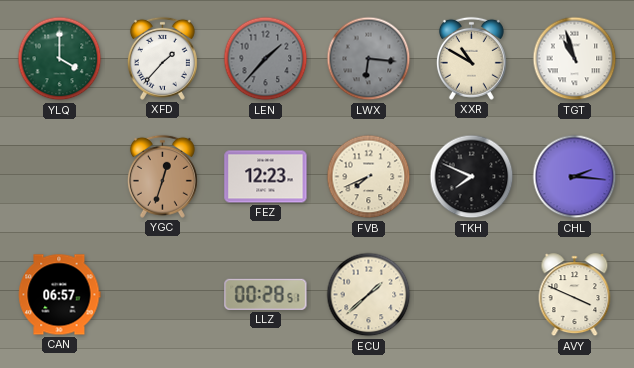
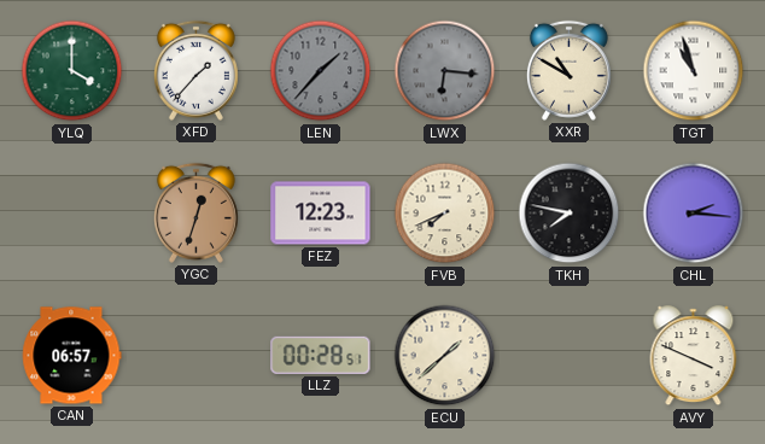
TKH: 7:49 -> 7:47
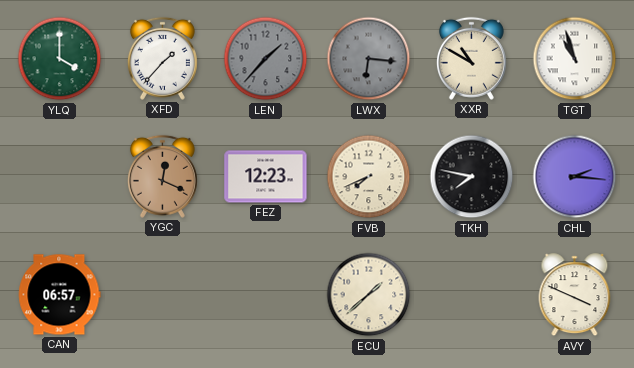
YGC: 12:33 -> 12:19
LLZ: 00:28 -> none
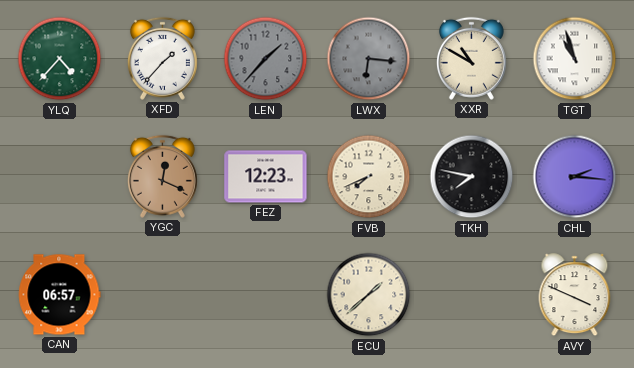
YLQ: 4:00 -> 4:37
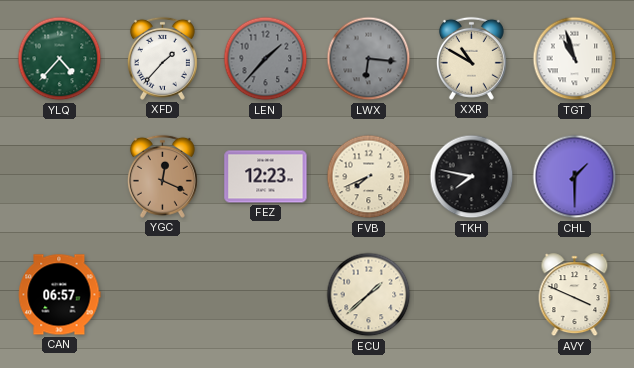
CHL: 2:16 -> 1:30
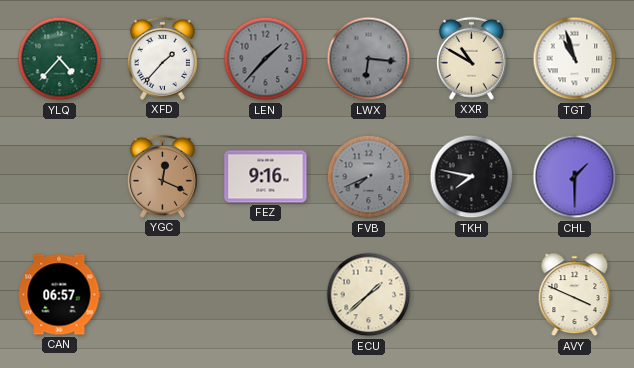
FEZ: 12:23 -> 9:16
FVB dial: cream -> grey
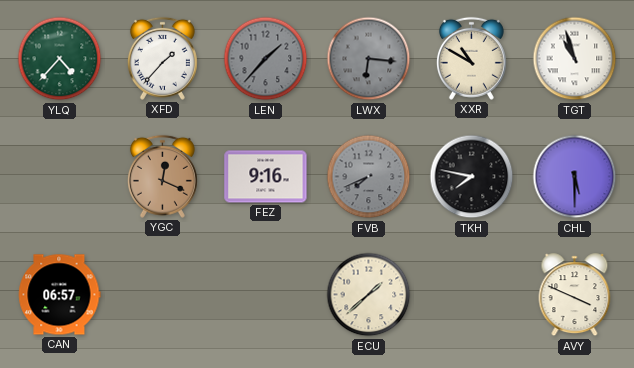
CHL: 1:30 -> 5:30
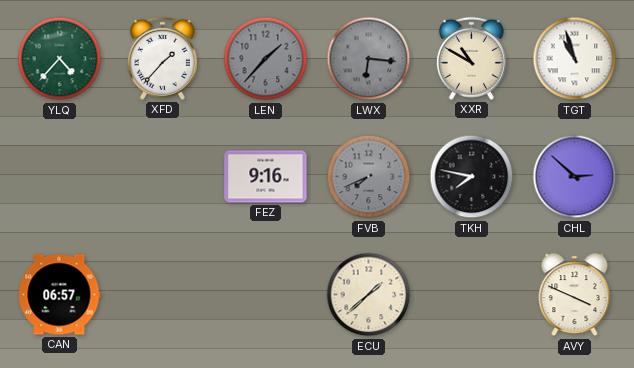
YGC: 12:19 -> none
CHL: 5:30 -> 2:52
